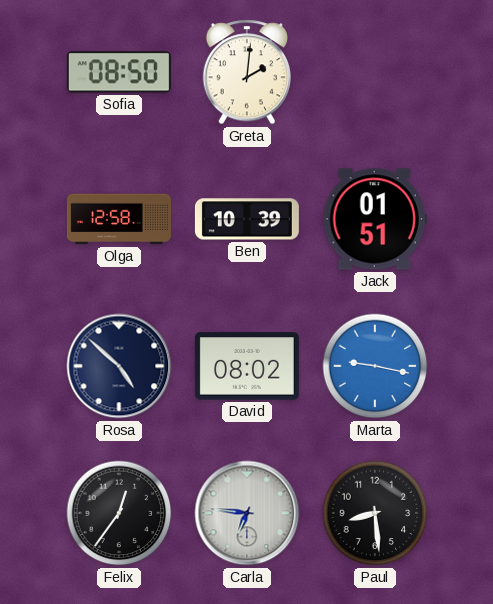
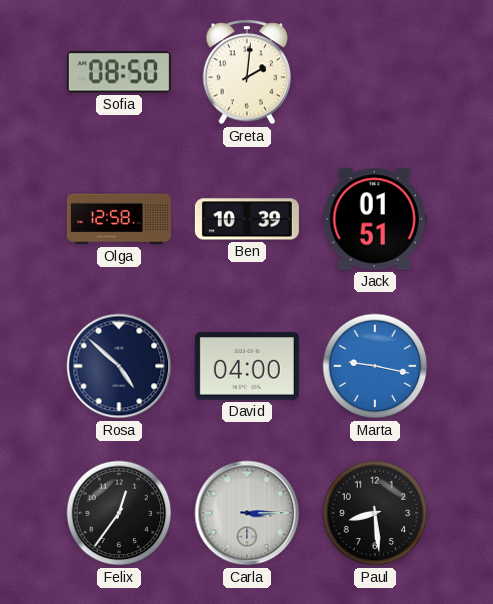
David: 08:02 -> 04:00
Carla: 6:46 -> 3:15
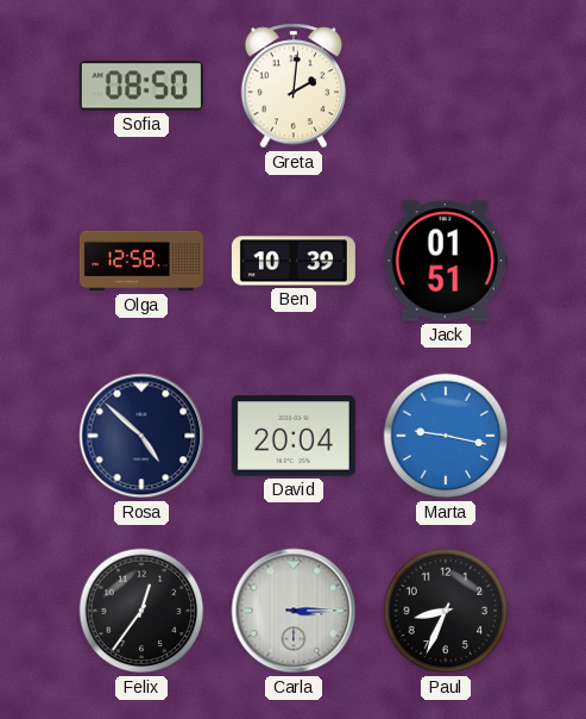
David: 04:00 -> 20:04
Paul: 8:29 -> 8:34
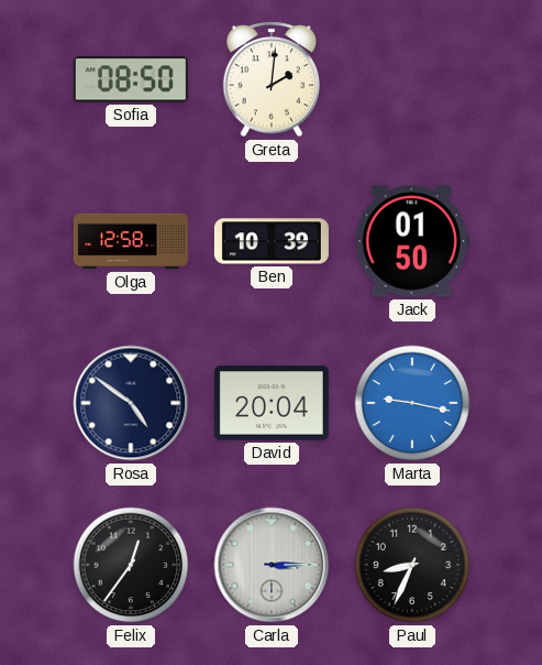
Jack: 01:51 -> 01:50
Rosa: 4:52 -> 4:51
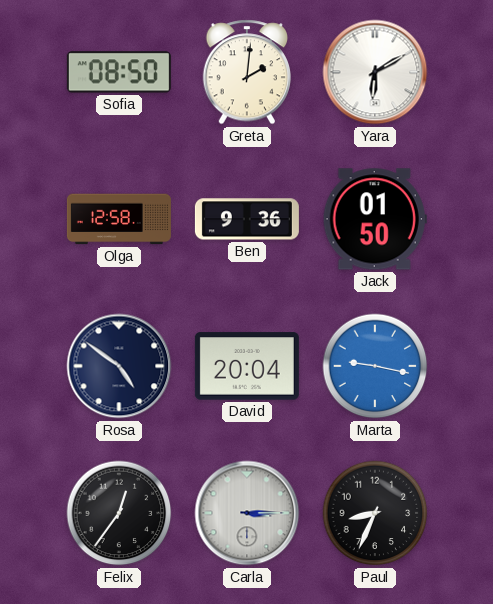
Yara: none -> 6:10
Ben: 10:39 -> 9:36
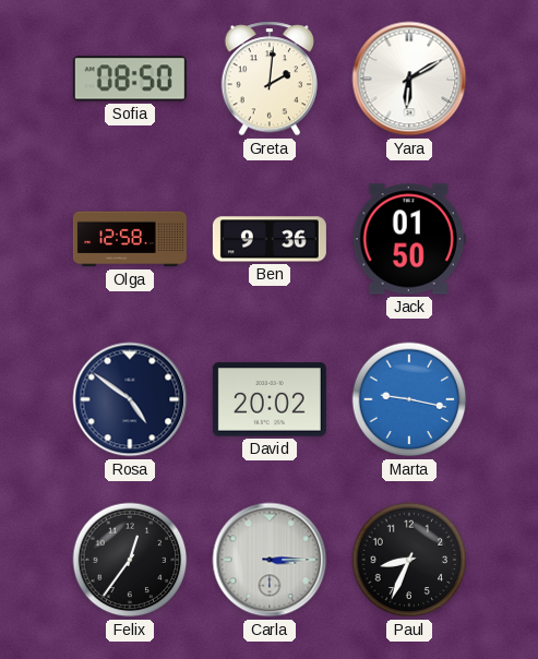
David: 20:04 -> 20:02
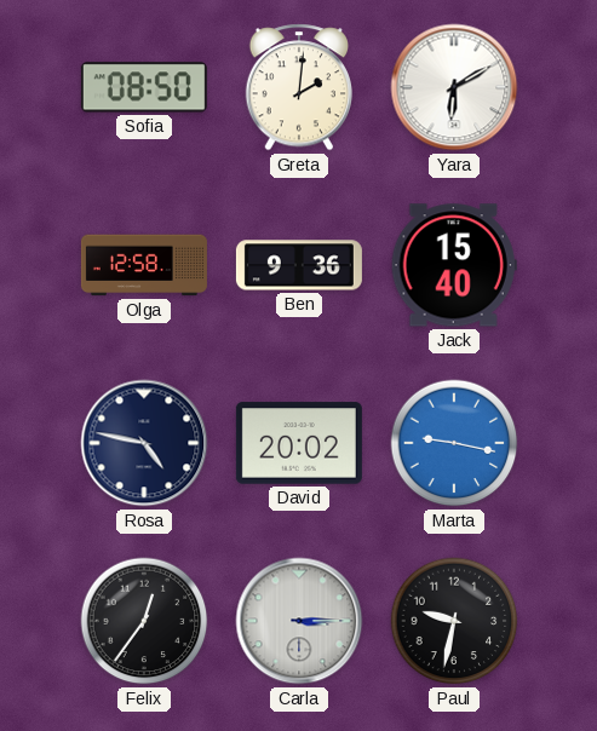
Jack: 01:50 -> 15:40
Rosa: 4:51 -> 4:47
Paul: 8:34 -> 9:32
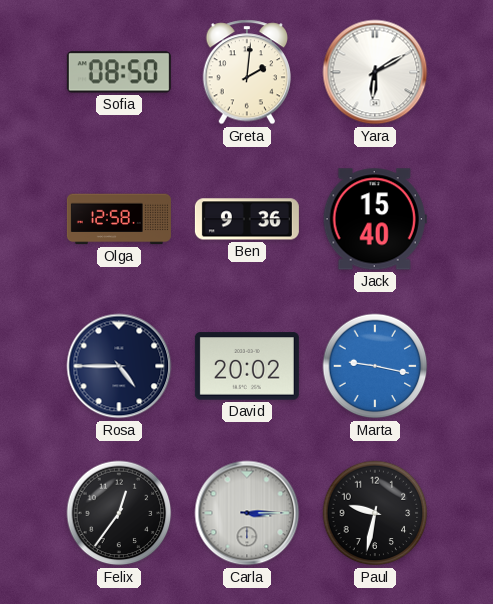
Rosa: 4:47 -> 4:45
